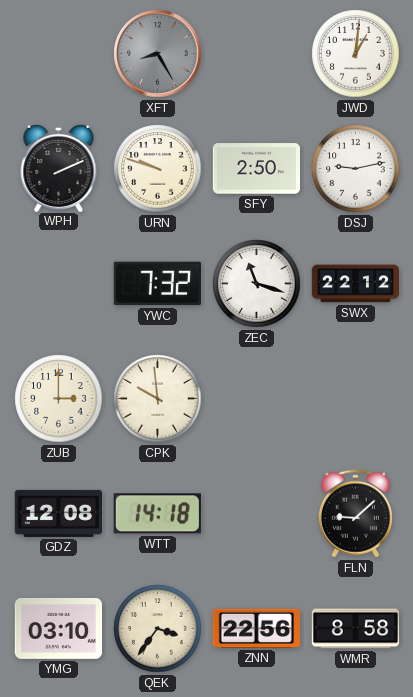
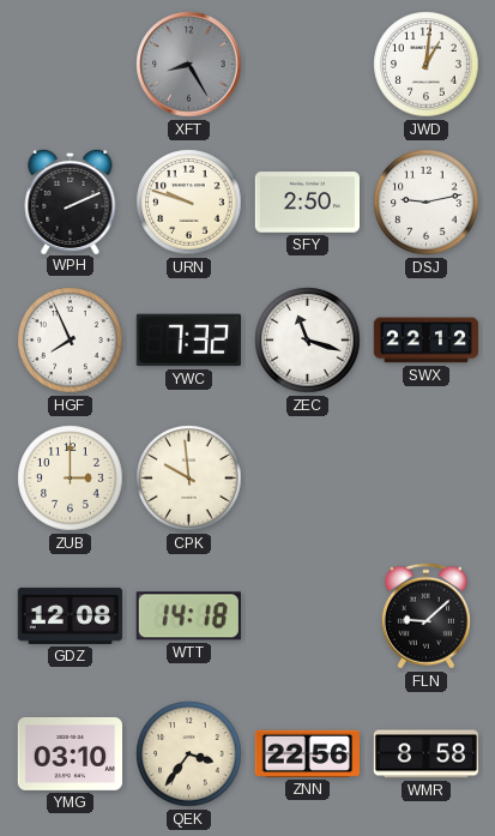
HGF: none -> 7:56
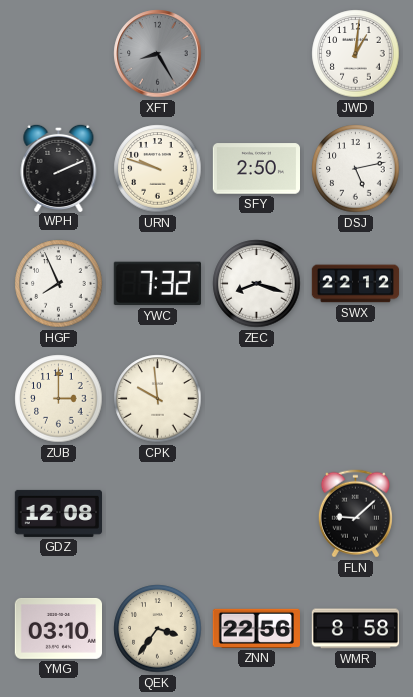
DSJ: 9:13 -> 5:13
ZEC: 11:18 -> 8:18
WTT: 14:18 -> none
